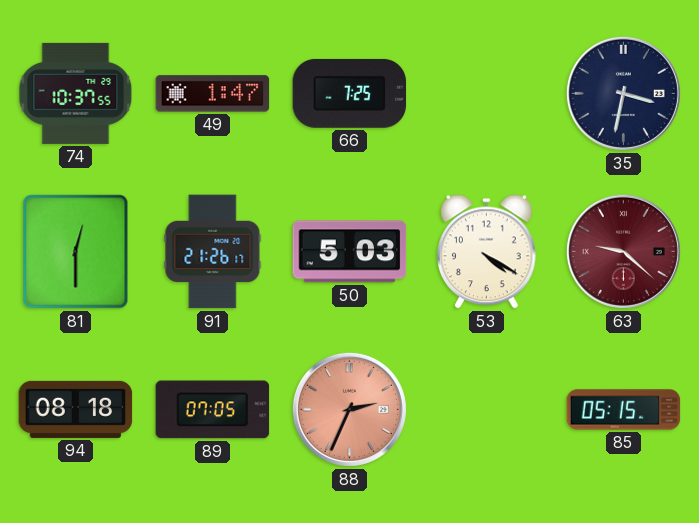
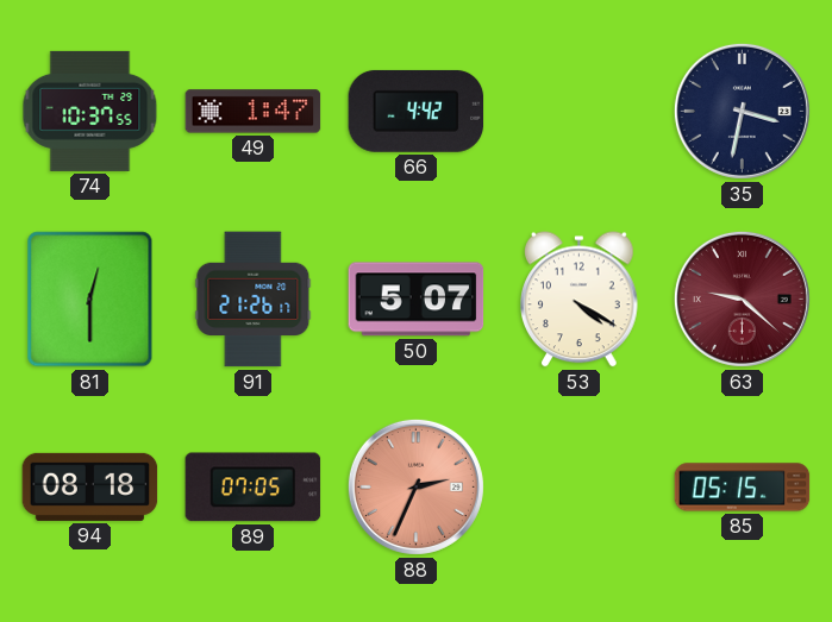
66: 7:25 -> 4:42
50: 5:03 -> 5:07
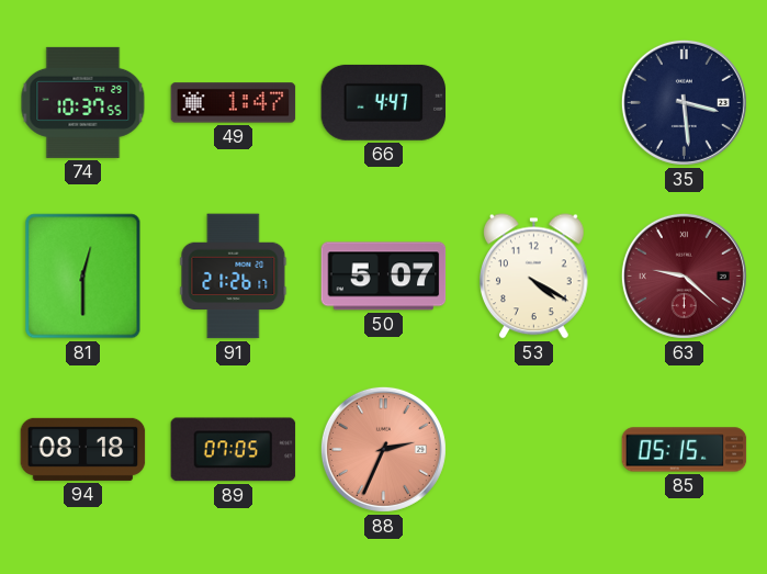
66: 4:42 -> 4:47
35: 3:32 -> 3:29
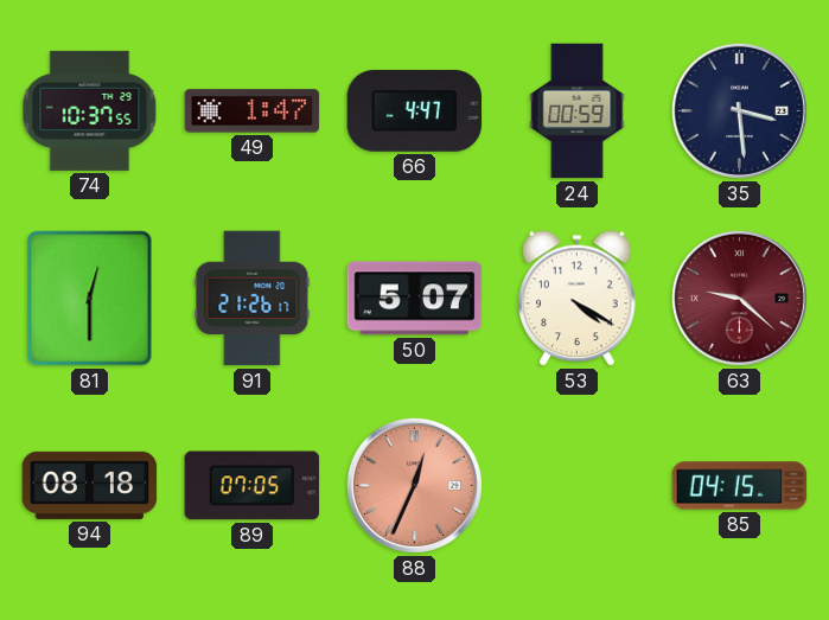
24: none -> 00:59
88: 2:34 -> 12:34
85: 05:15 -> 04:15
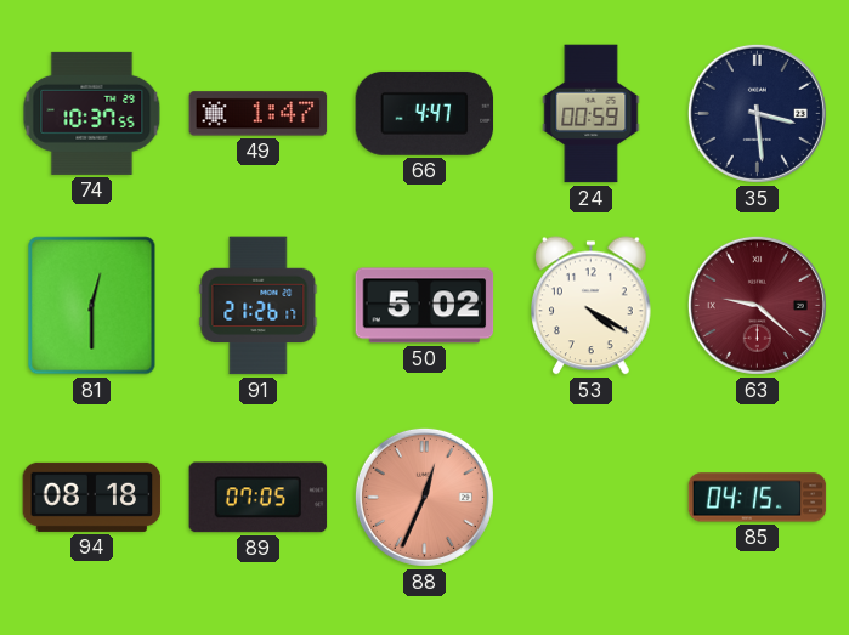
50: 5:07 -> 5:02
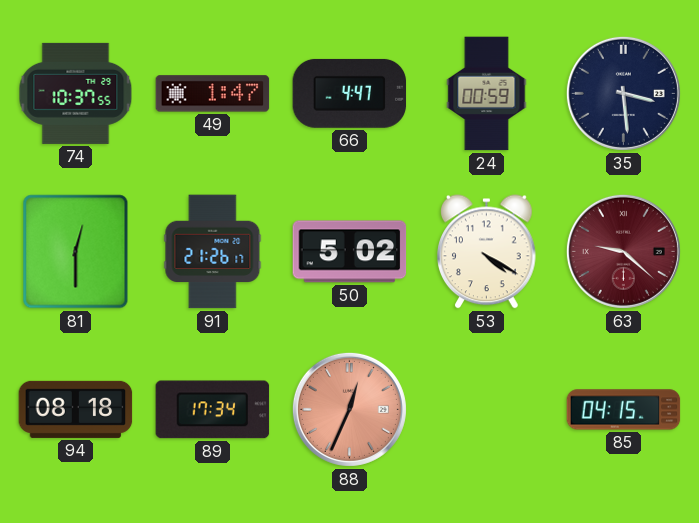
89: 07:05 -> 17:34
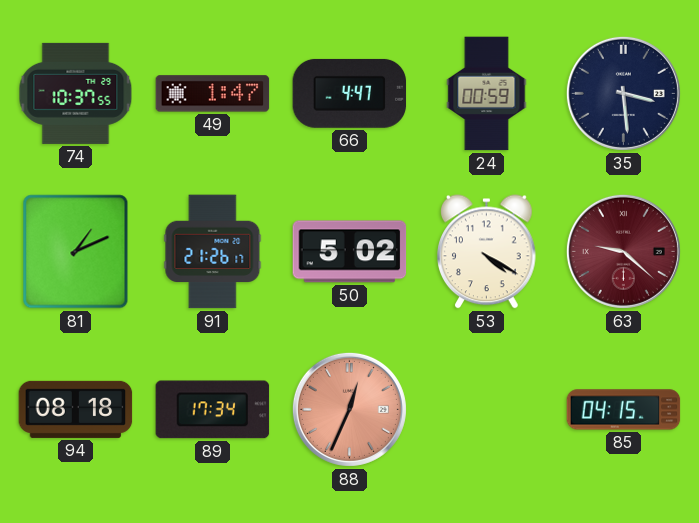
81: 12:30 -> 1:11
